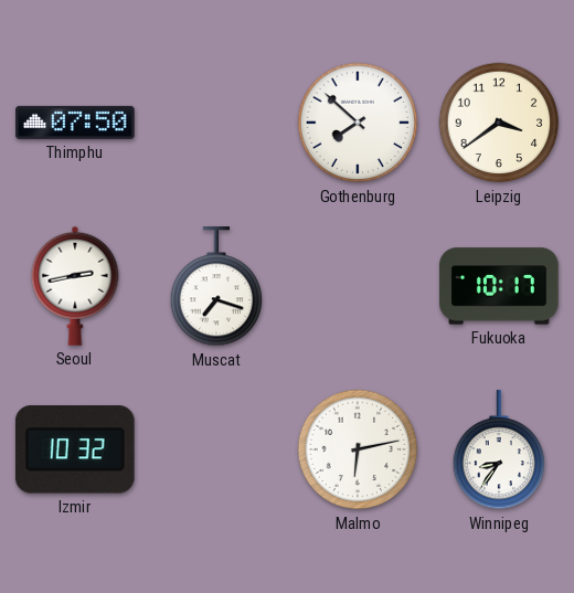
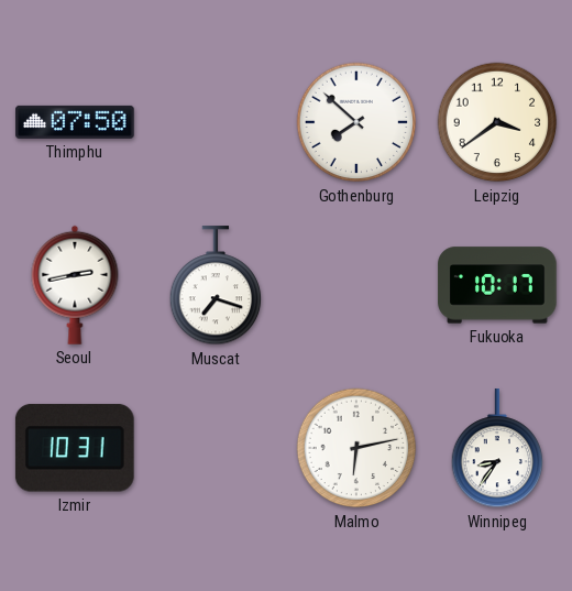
Izmir: 10:32 -> 10:31
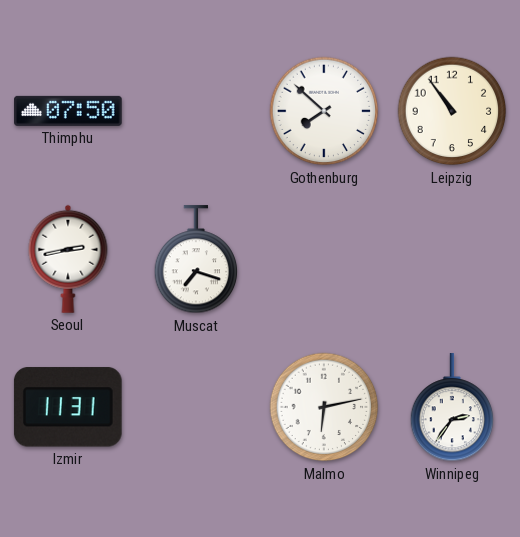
Leipzig: 3:39 -> 10:54
Fukuoka: 10:17 -> none
Izmir: 10:31 -> 11:31
Winnipeg: 8:36 -> 2:36
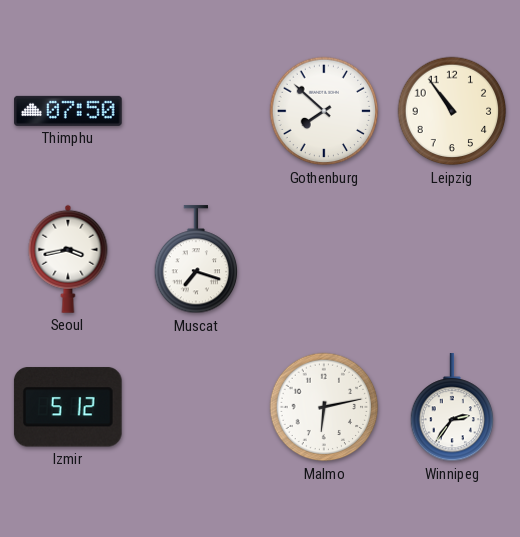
Seoul: 2:43 -> 3:43
Izmir: 11:31 -> 5:12
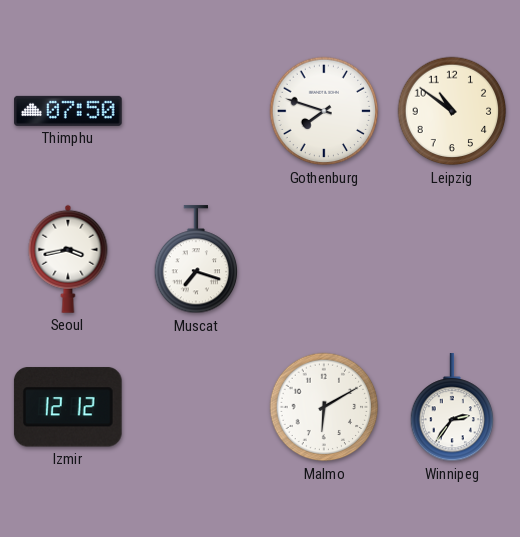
Gothenburg: 7:52 -> 7:48
Leipzig: 10:54 -> 10:51
Izmir: 5:12 -> 12:12
Malmo: 6:13 -> 6:10
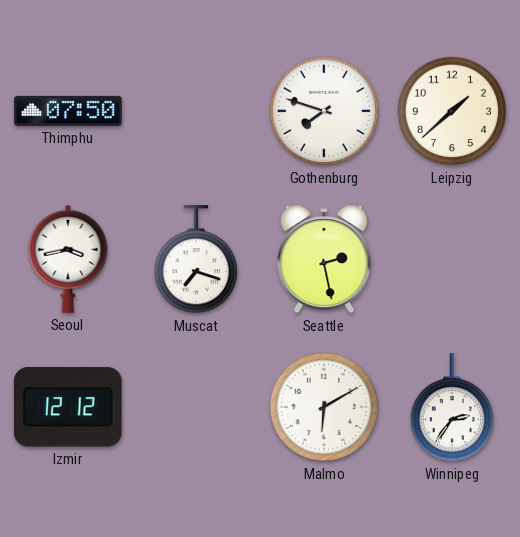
Leipzig: 10:51 -> 1:38
Seattle: none -> 2:28
